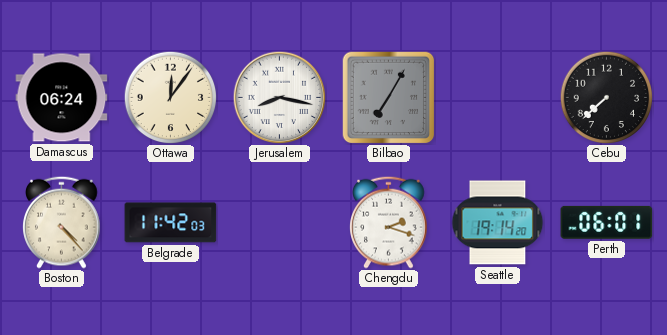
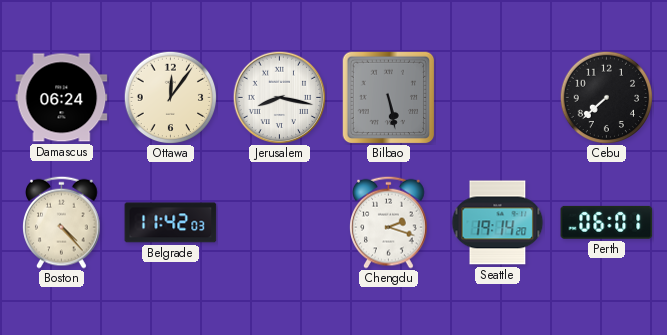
Bilbao: 7:05 -> 5:28
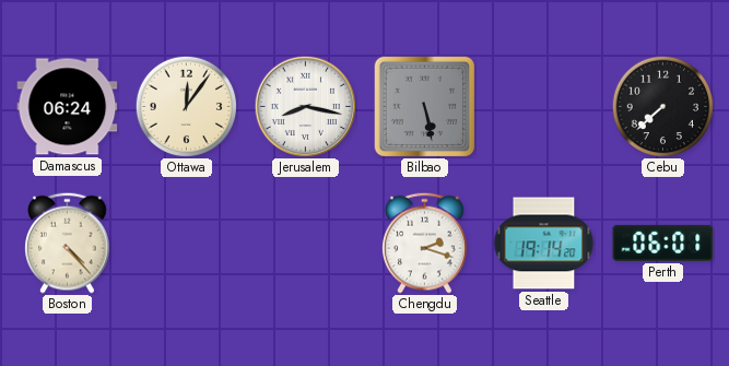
Belgrade: 11:42 -> none
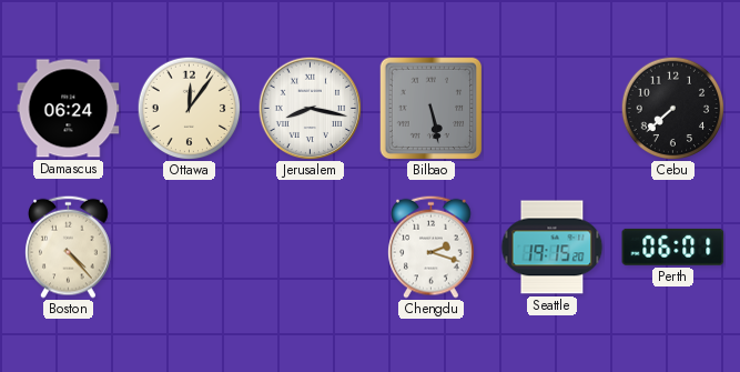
Seattle: 19:14 -> 19:15
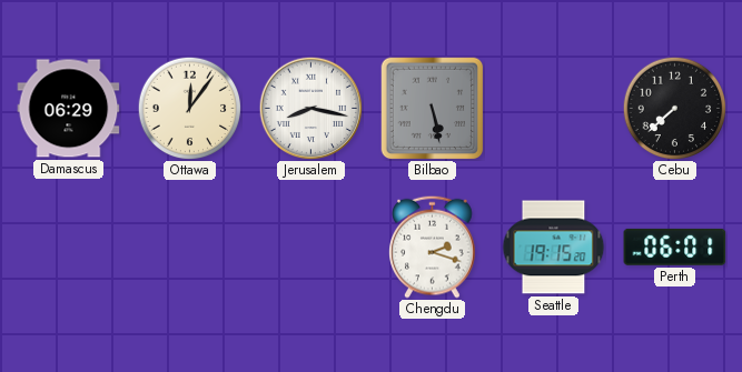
Damascus: 06:24 -> 06:29
Boston: 4:23 -> none
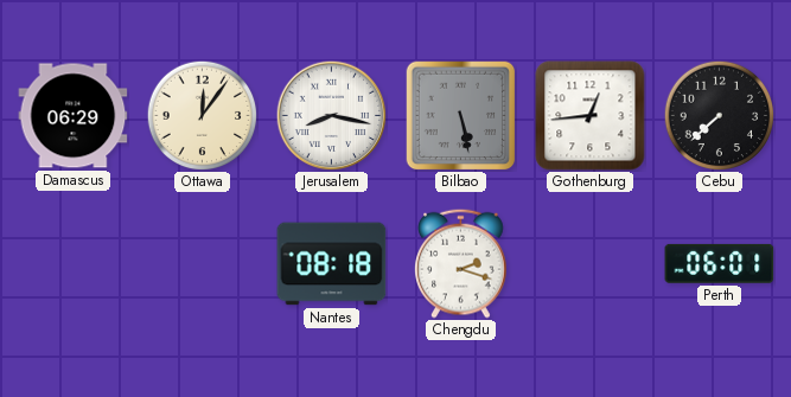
Gothenburg: none -> 12:44
Nantes: none -> 08:18
Seattle: 19:15 -> none
